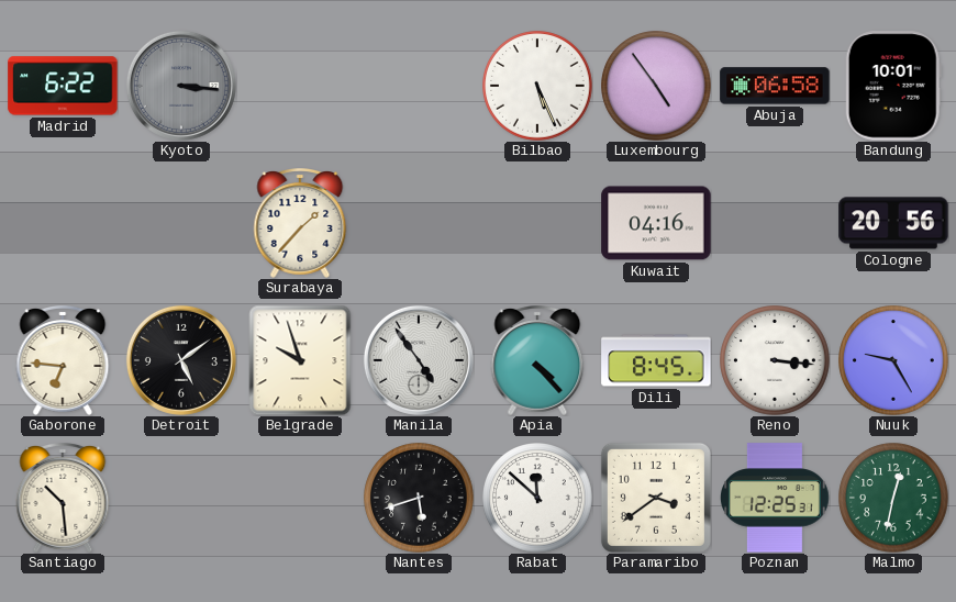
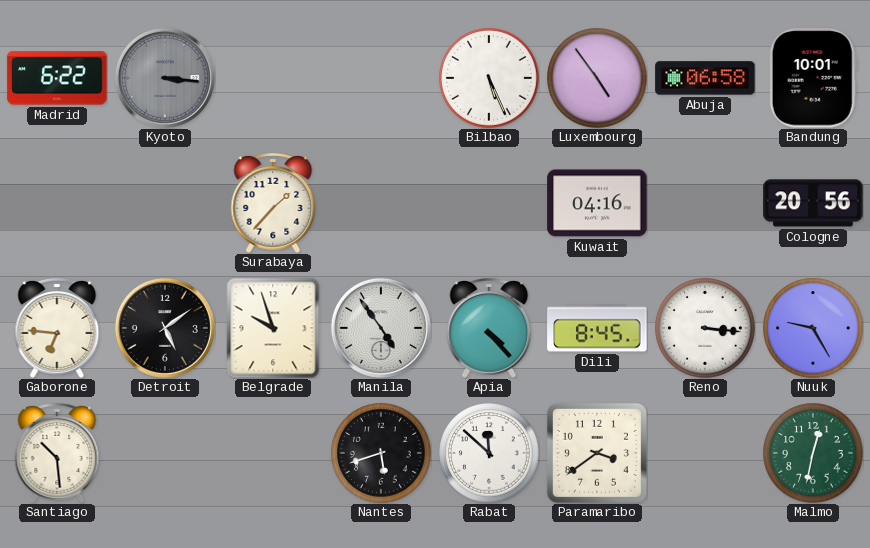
Poznan: 12:25 -> none
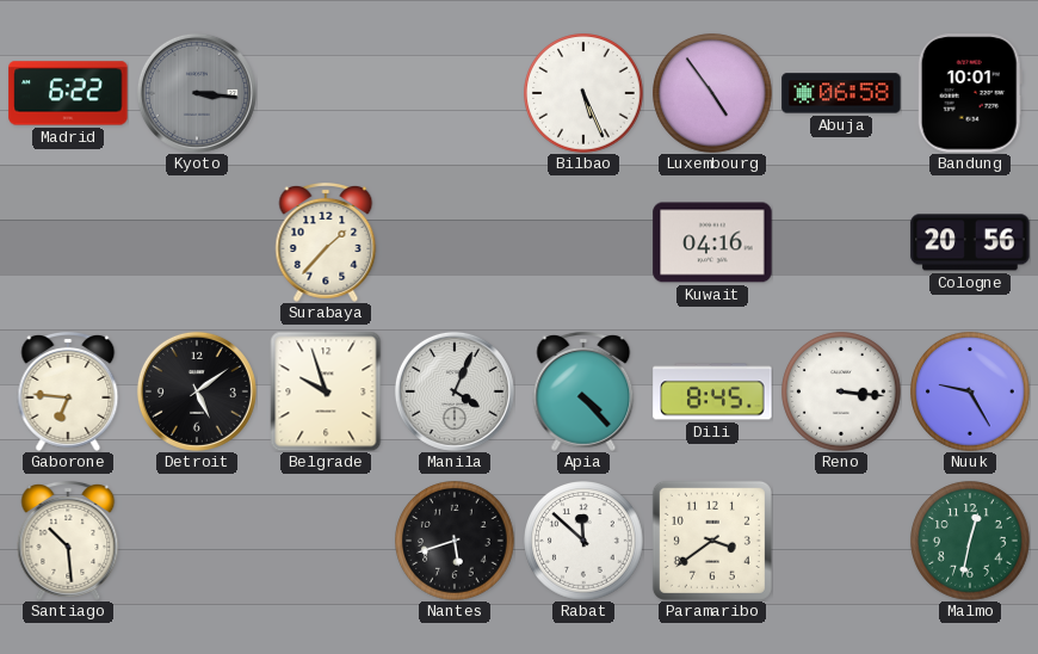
Manila: 4:54 -> 4:04
